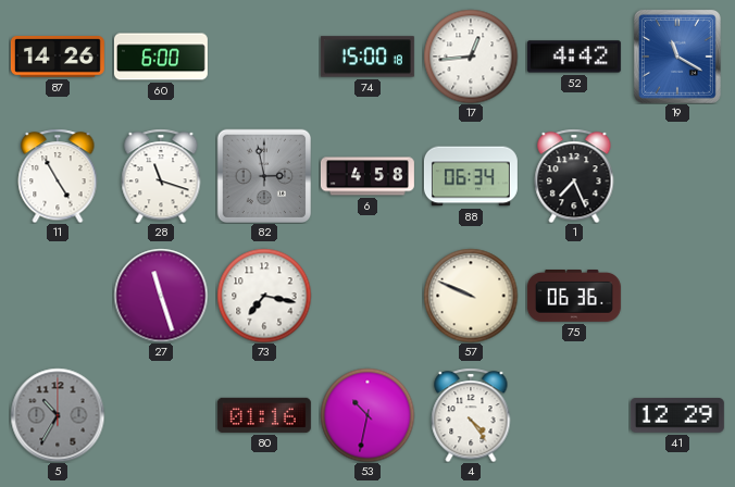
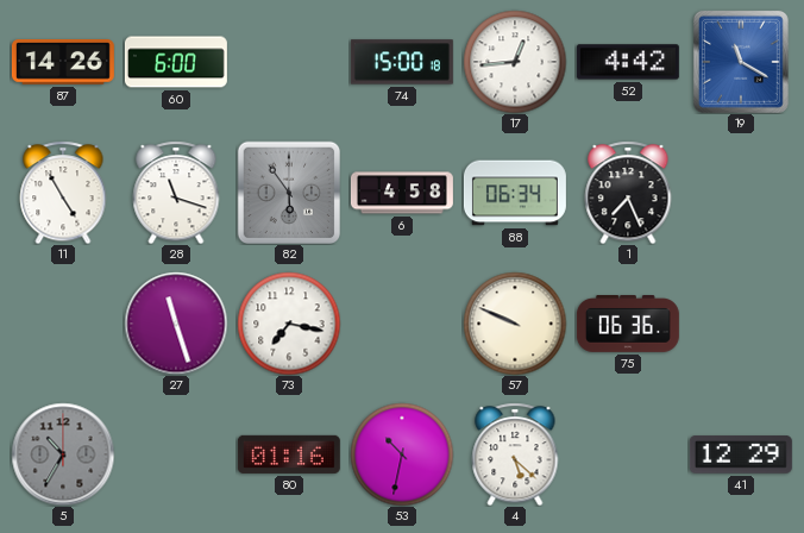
82: 2:58 -> 5:54
4: 4:24 -> 5:22
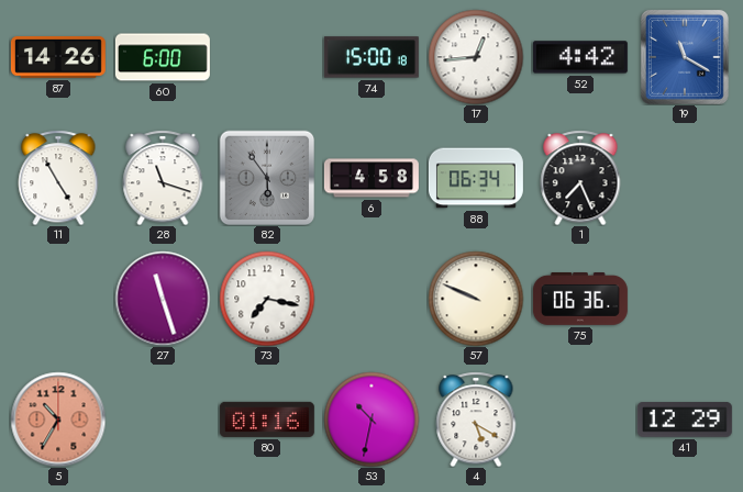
5 dial: grey -> salmon
4: 5:22 -> 5:20
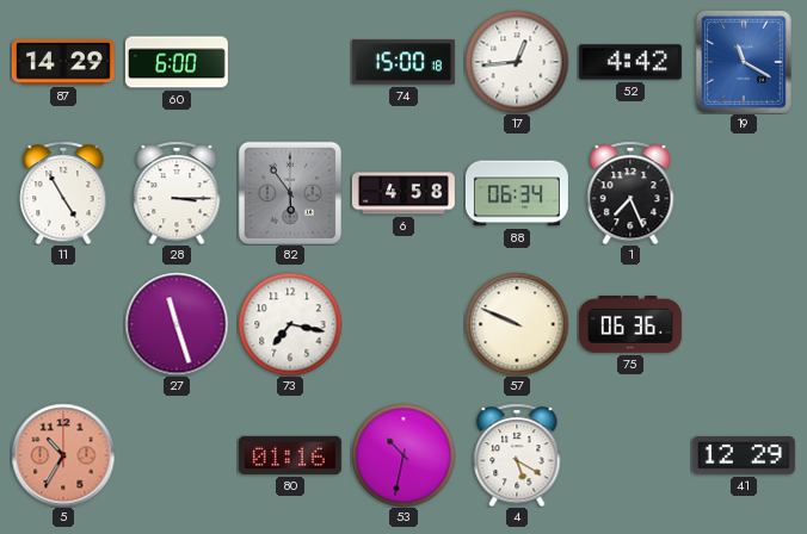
87: 14:26 -> 14:29
28: 11:18 -> 3:15
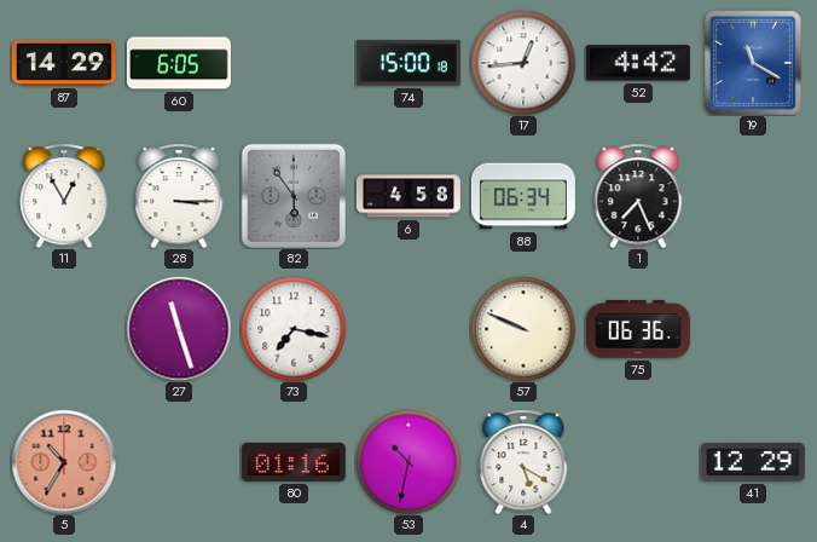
60: 6:00 -> 6:05
11: 4:55 -> 12:55
